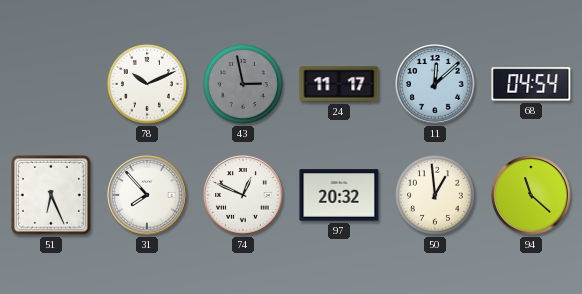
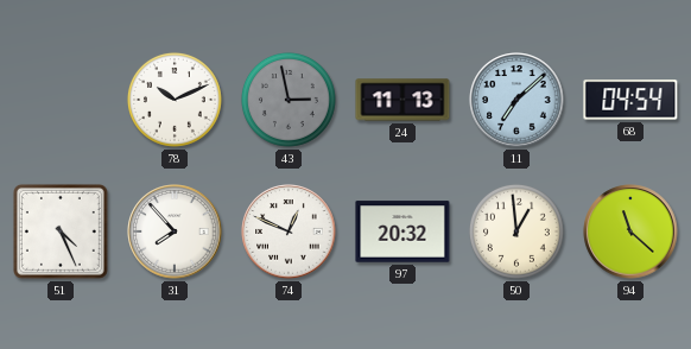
24: 11:17 -> 11:13
11: 12:08 -> 7:08
51: 6:26 -> 4:26
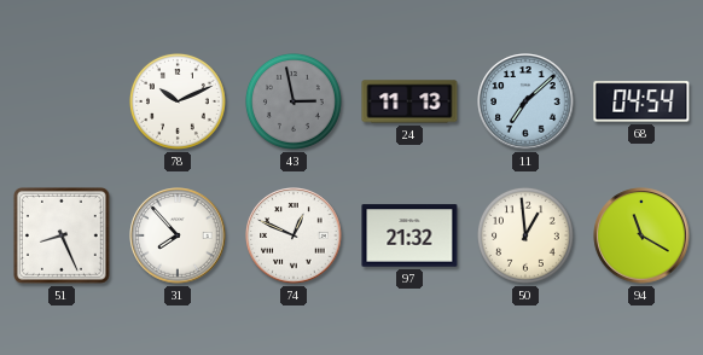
51: 4:26 -> 8:26
97: 20:32 -> 21:32
94: 11:22 -> 11:20
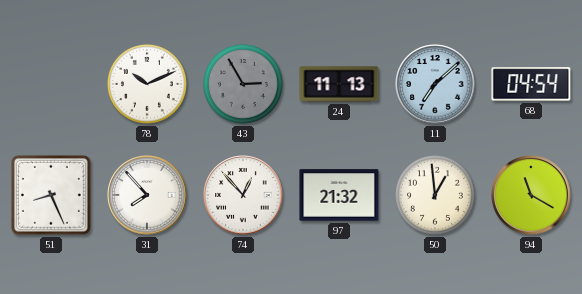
43: 2:58 -> 2:55
74: 12:49 -> 12:53
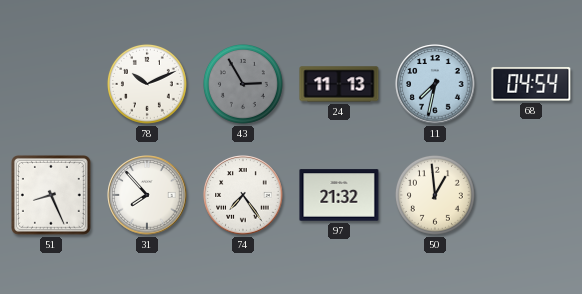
11: 7:08 -> 7:32
74: 12:53 -> 7:24
94: 11:20 -> none
